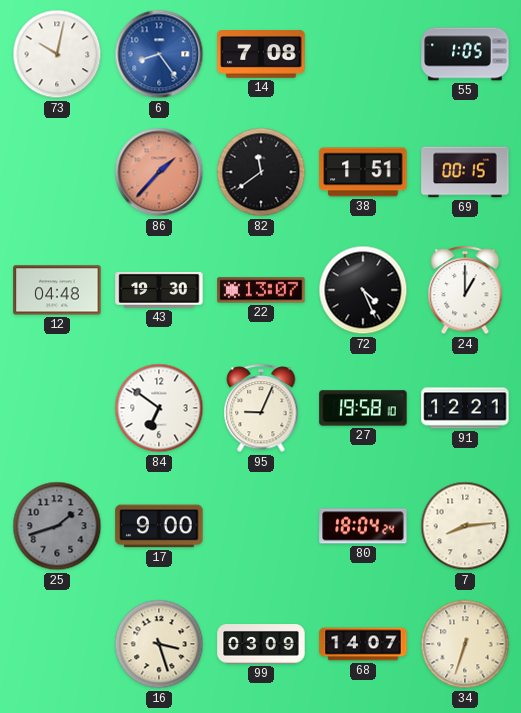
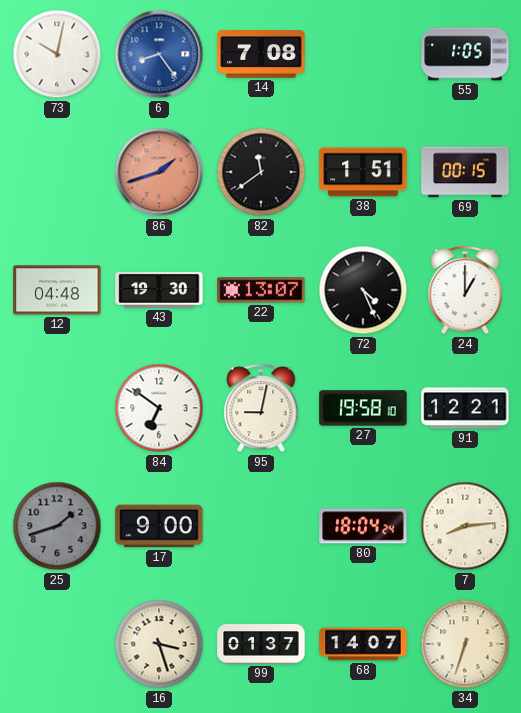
86: 1:37 -> 1:42
95: 9:04 -> 9:02
99: 03:09 -> 01:37
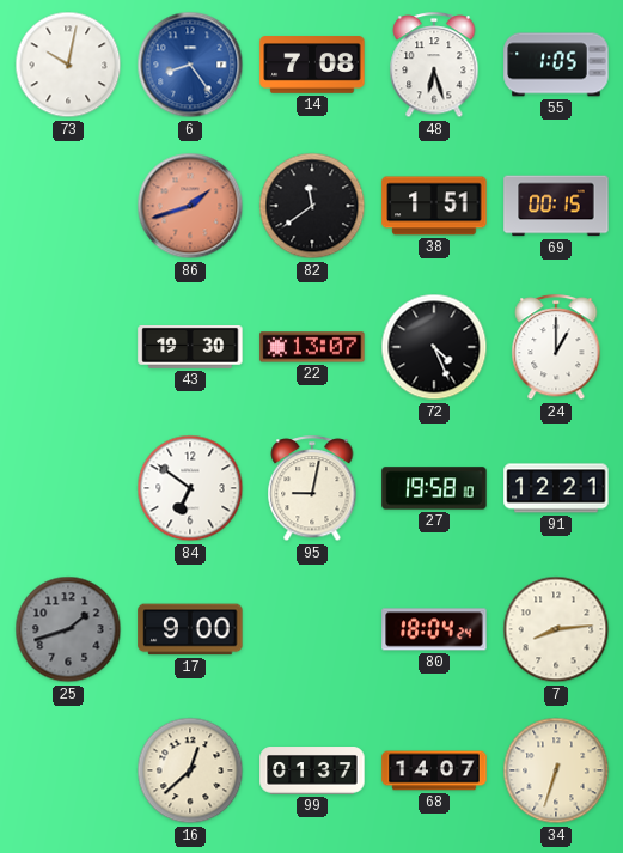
48: none -> 6:27
12: 04:48 -> none
16: 3:27 -> 12:38
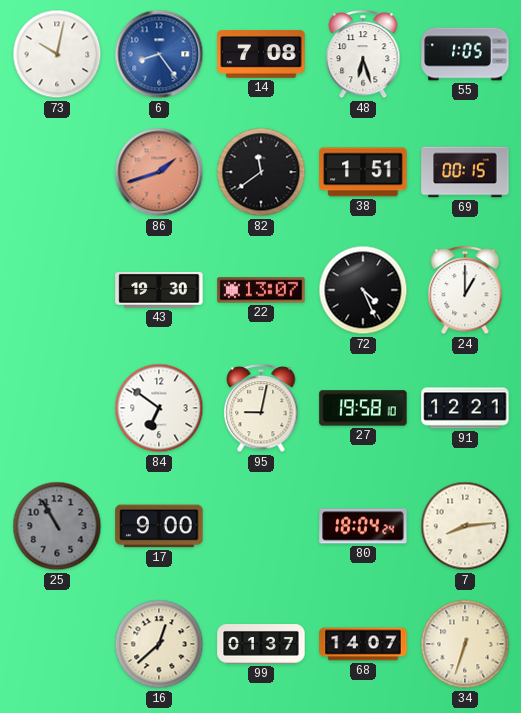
25: 1:42 -> 10:55
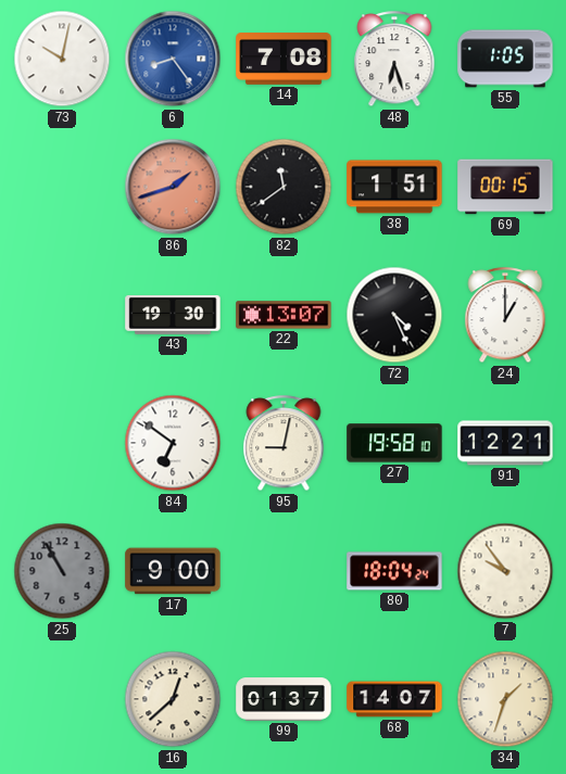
7: 8:14 -> 9:54
34: 6:33 -> 1:33
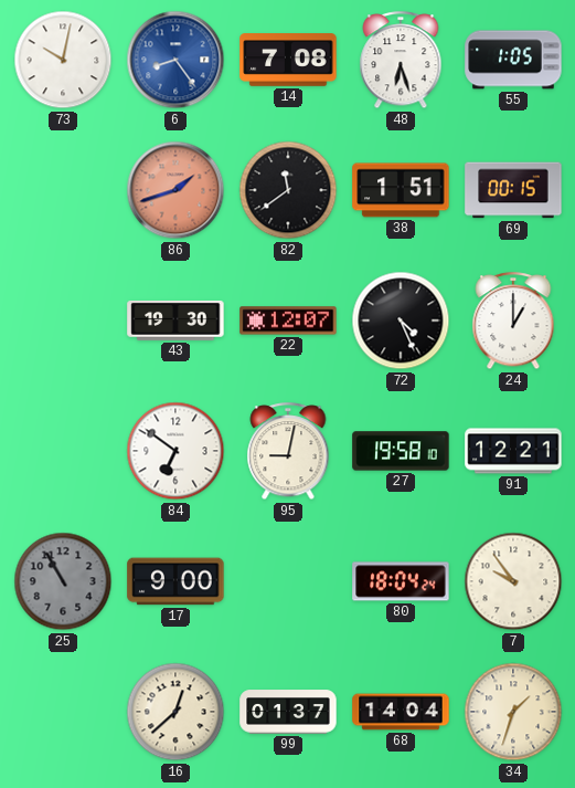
22: 13:07 -> 12:07
68: 14:07 -> 14:04
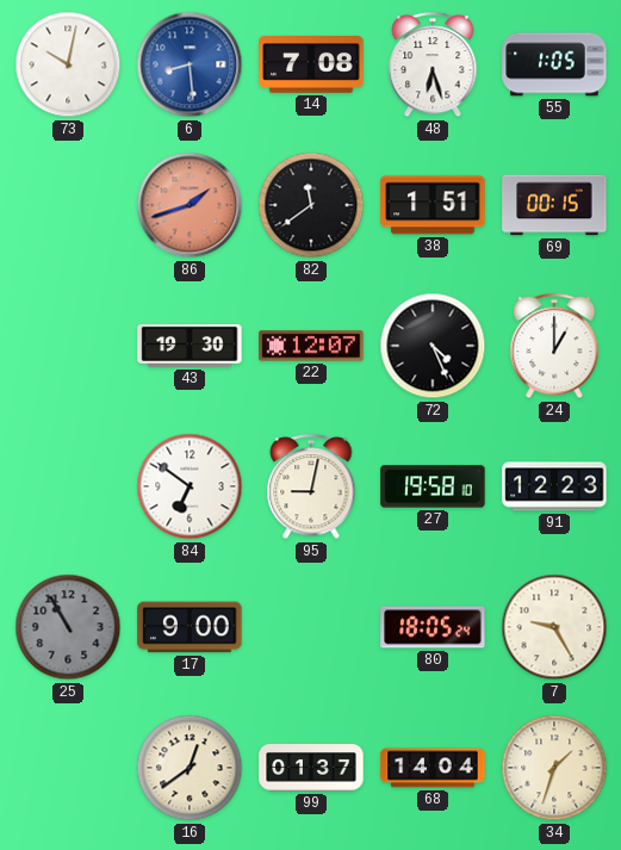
6: 8:24 -> 8:29
91: 12:21 -> 12:23
80: 18:04 -> 18:05
7: 9:54 -> 9:25
16: 12:38 -> 12:39
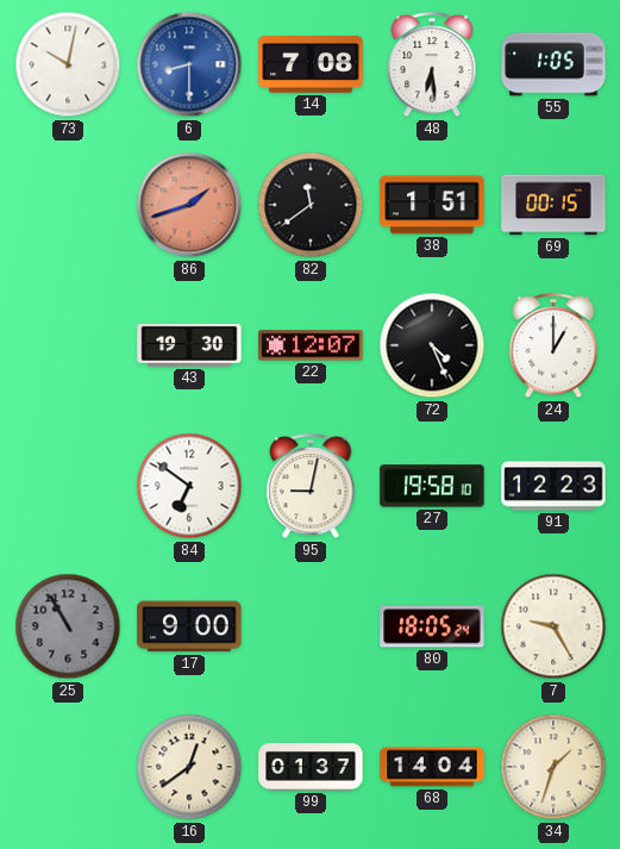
6: 8:29 -> 8:30
48: 6:27 -> 6:29
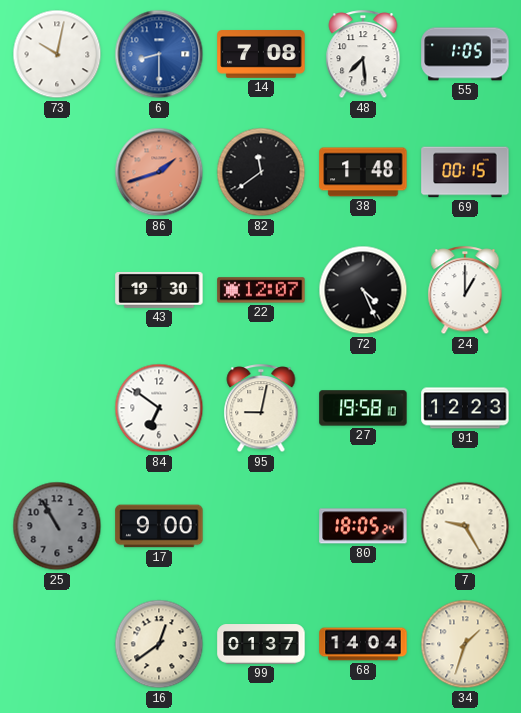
48: 6:29 -> 7:29
38: 1:51 -> 1:48
